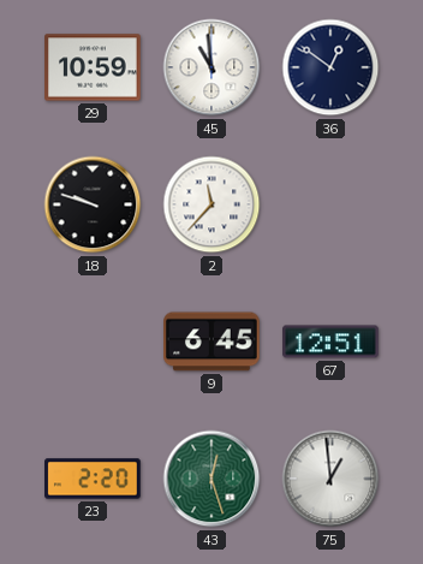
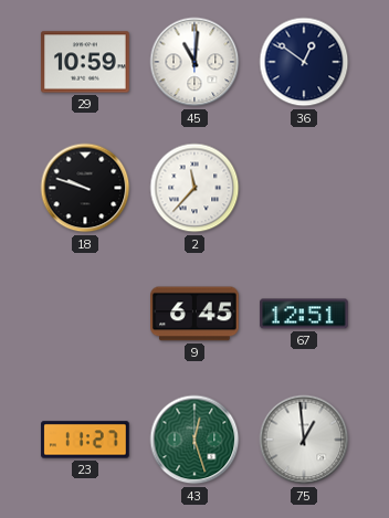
45: 10:59 -> 11:01
23: 2:20 -> 11:27
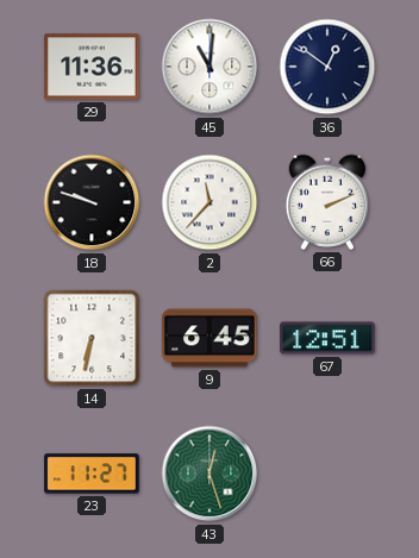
29: 10:59 -> 11:36
66: none -> 2:11
14: none -> 6:32
75: 12:59 -> none
